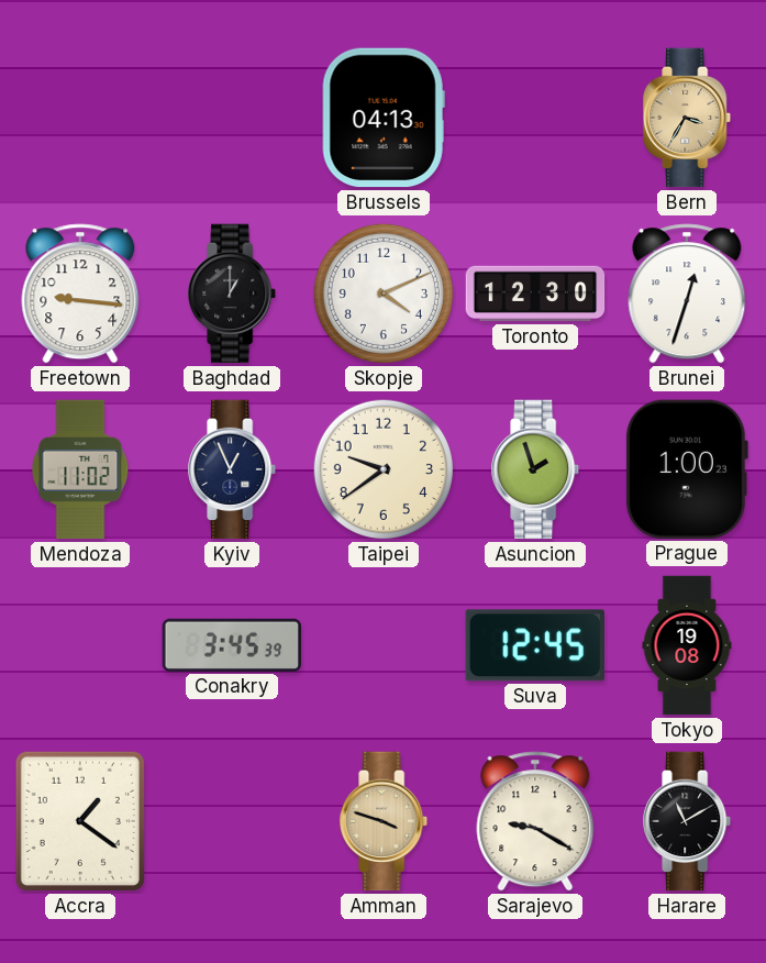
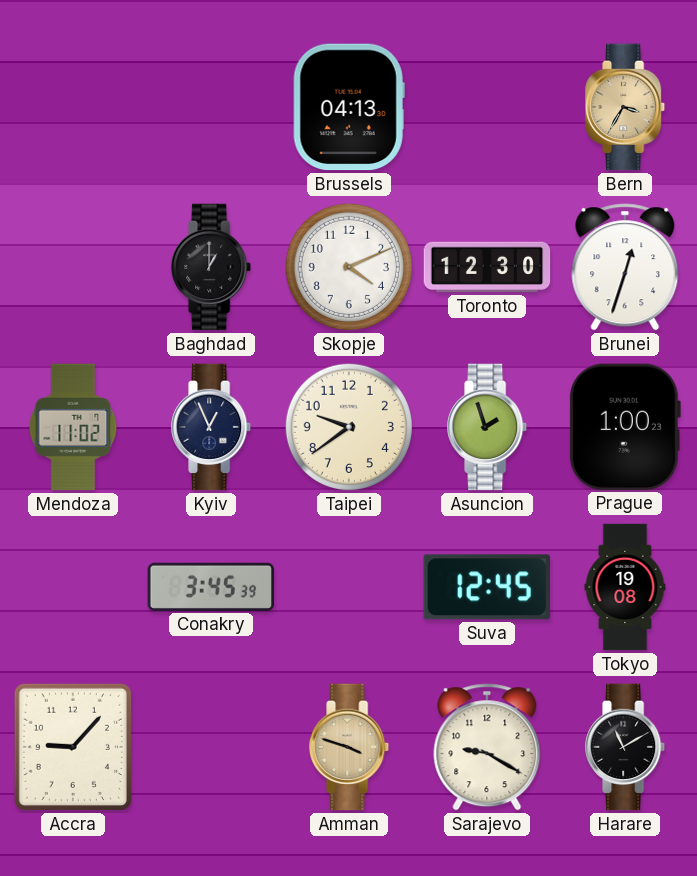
Freetown: 9:16 -> none
Accra: 1:21 -> 9:07
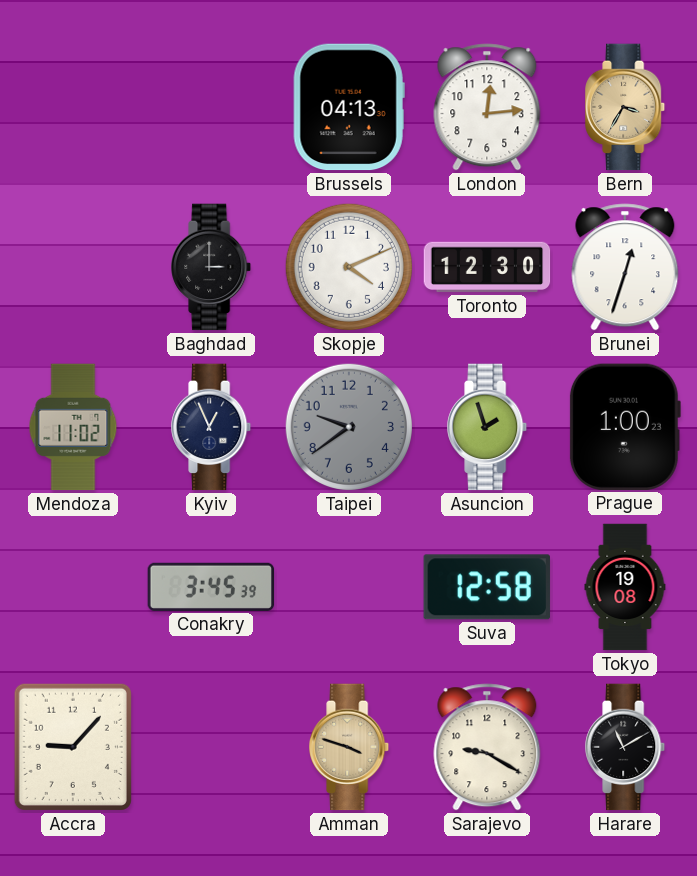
London: none -> 12:14
Baghdad: 1:00 -> 3:00
Taipei dial: cream -> grey
Suva: 12:45 -> 12:58
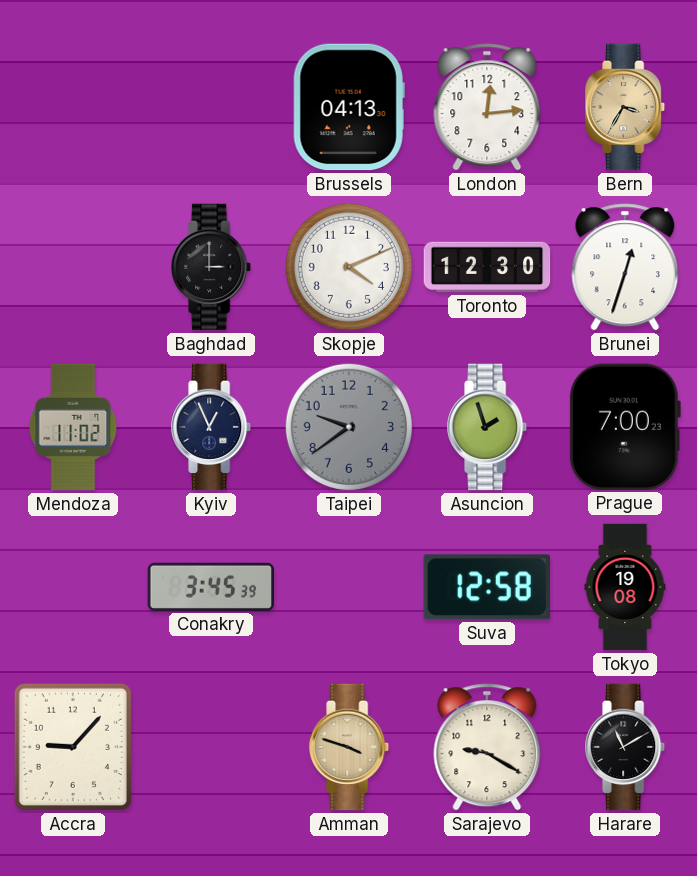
Prague: 1:00 -> 7:00
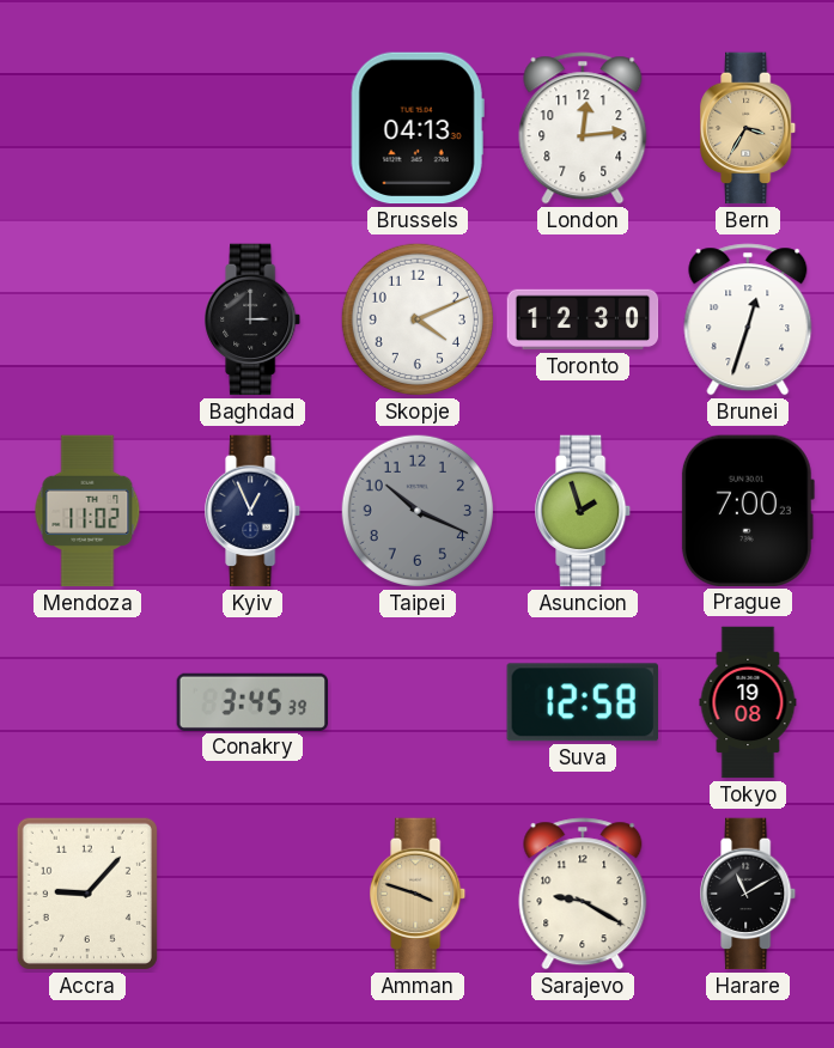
Taipei: 9:39 -> 10:19
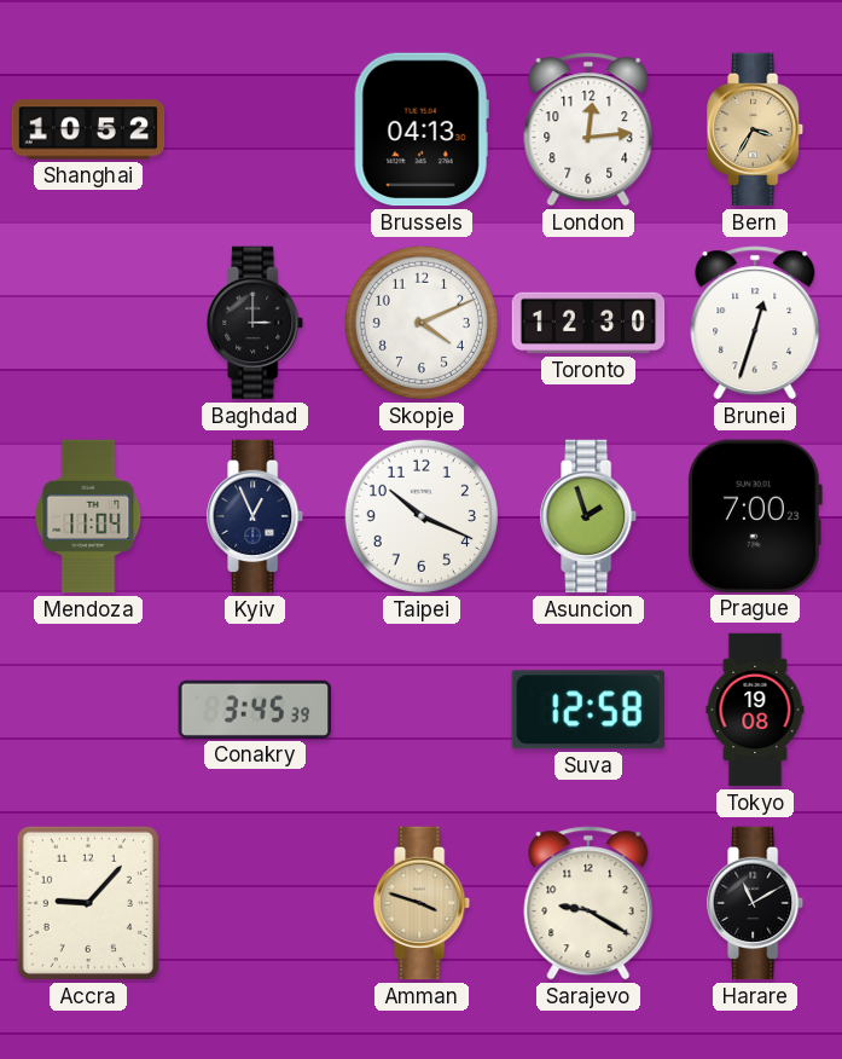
Shanghai: none -> 10:52
Mendoza: 11:02 -> 11:04
Taipei dial: grey -> white
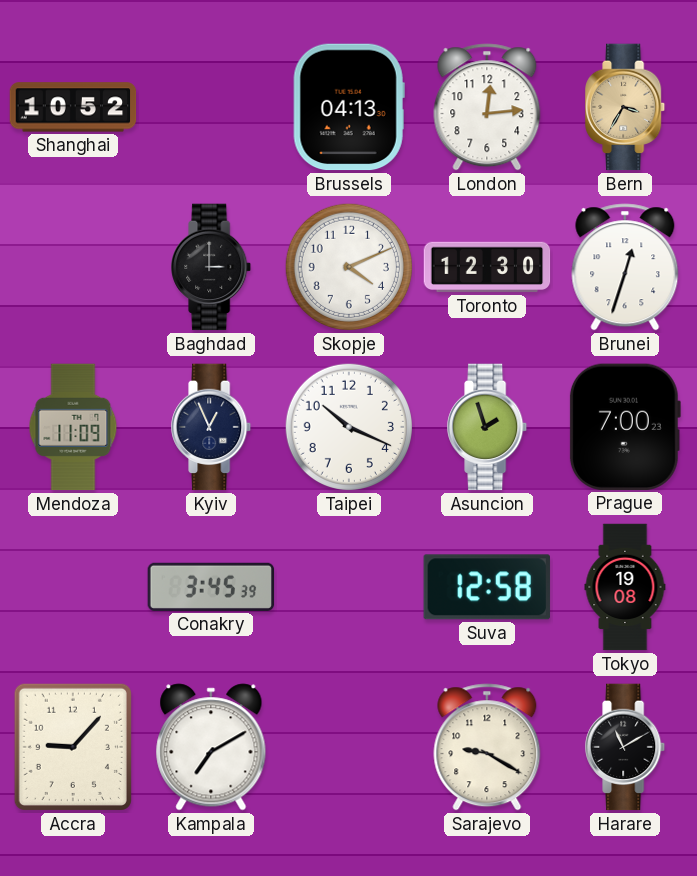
Mendoza: 11:04 -> 11:09
Kampala: none -> 7:10
Amman: 3:48 -> none
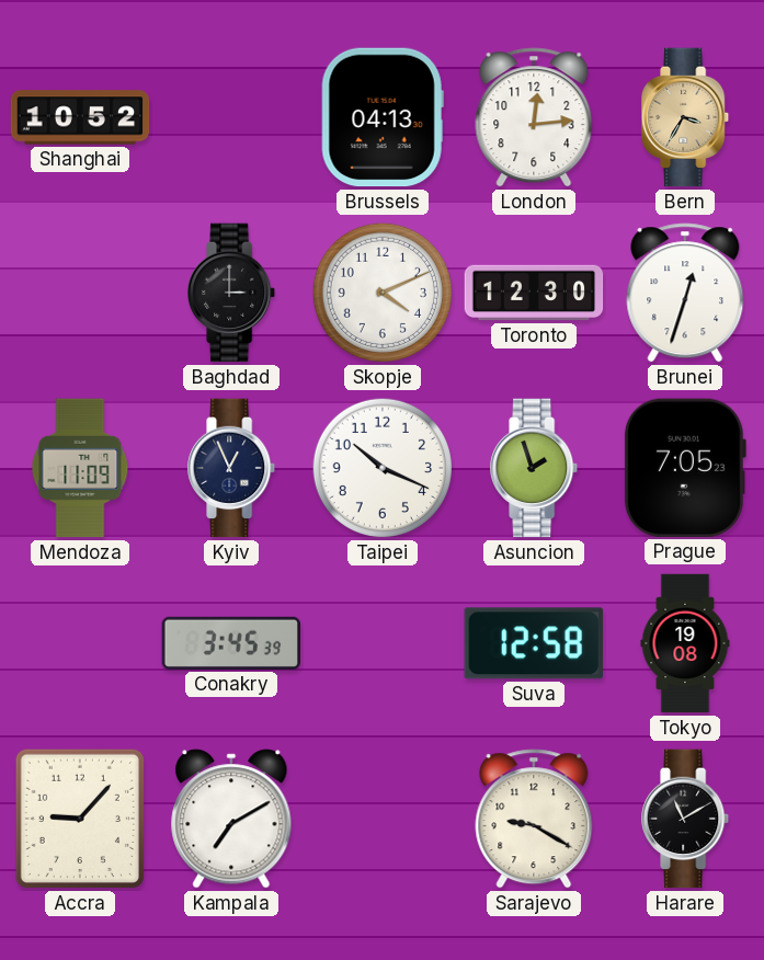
Prague: 7:00 -> 7:05
